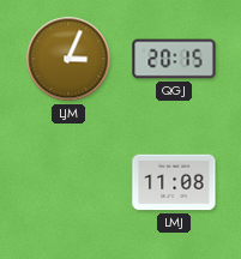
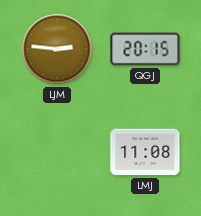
LJM: 3:04 -> 2:46
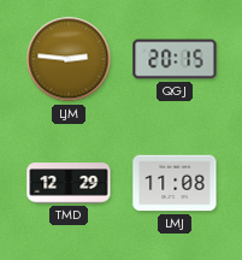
TMD: none -> 12:29
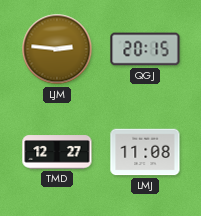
TMD: 12:29 -> 12:27
